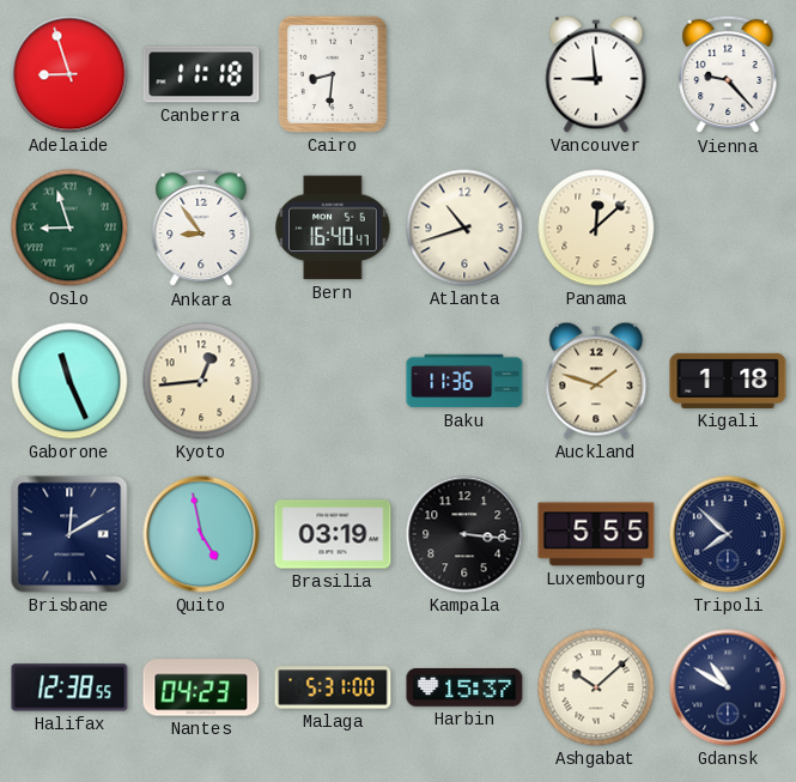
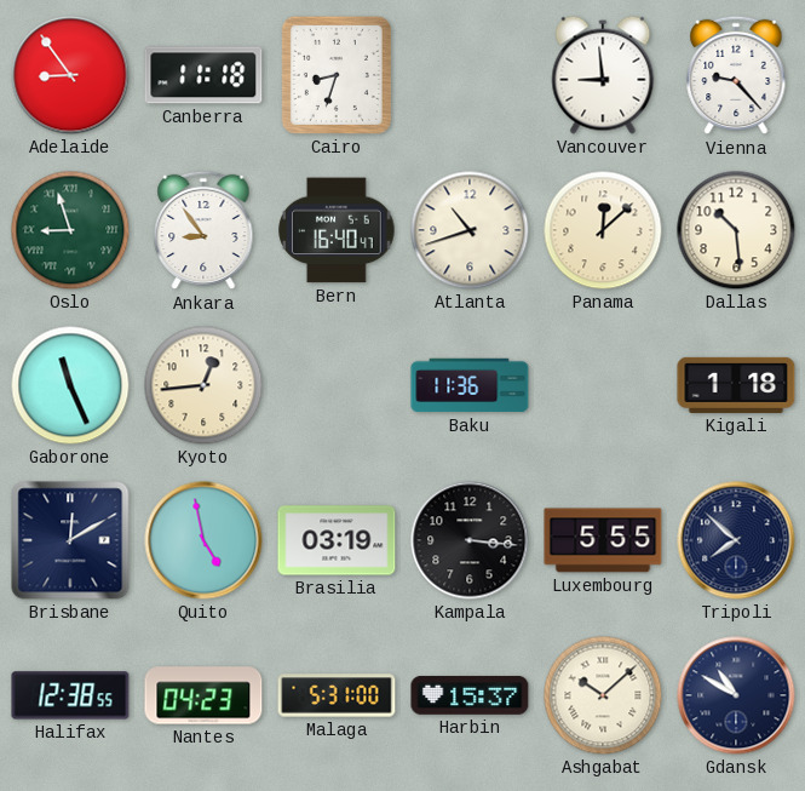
Adelaide: 8:57 -> 8:54
Cairo: 8:31 -> 8:33
Dallas: none -> 10:29
Auckland: 1:48 -> none
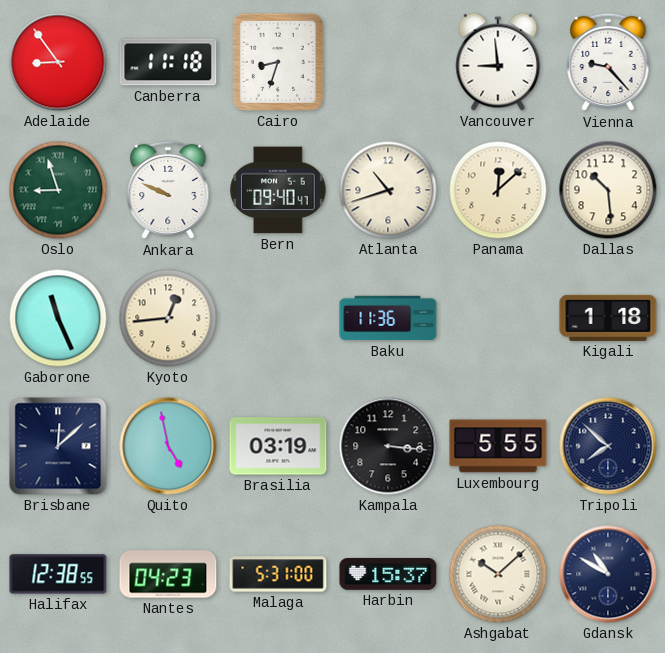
Ankara: 8:54 -> 9:49
Bern: 16:40 -> 09:40
Brisbane: 12:10 -> 12:08
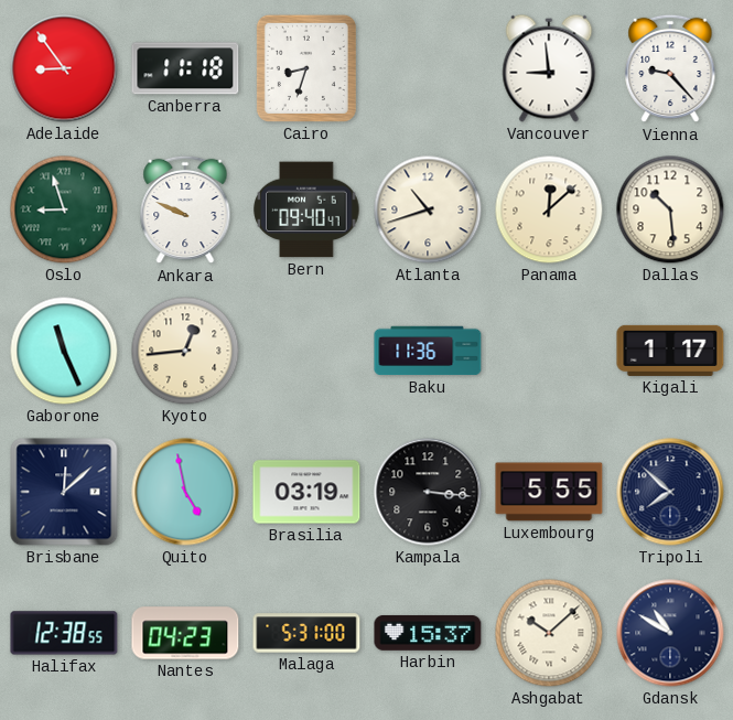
Kigali: 1:18 -> 1:17
